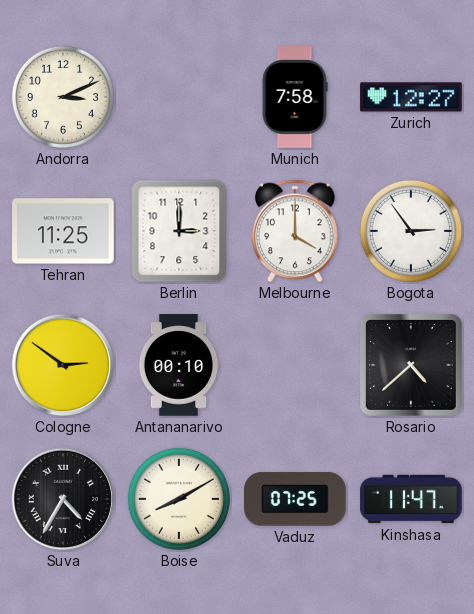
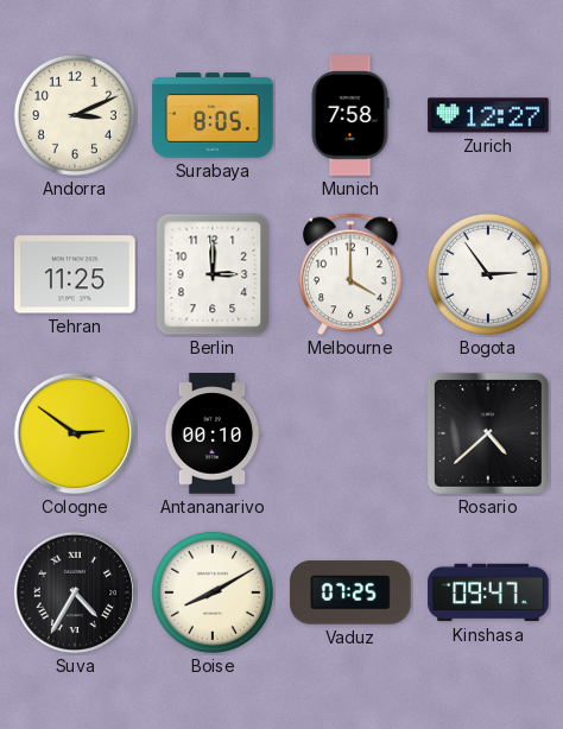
Surabaya: none -> 8:05
Kinshasa: 11:47 -> 09:47
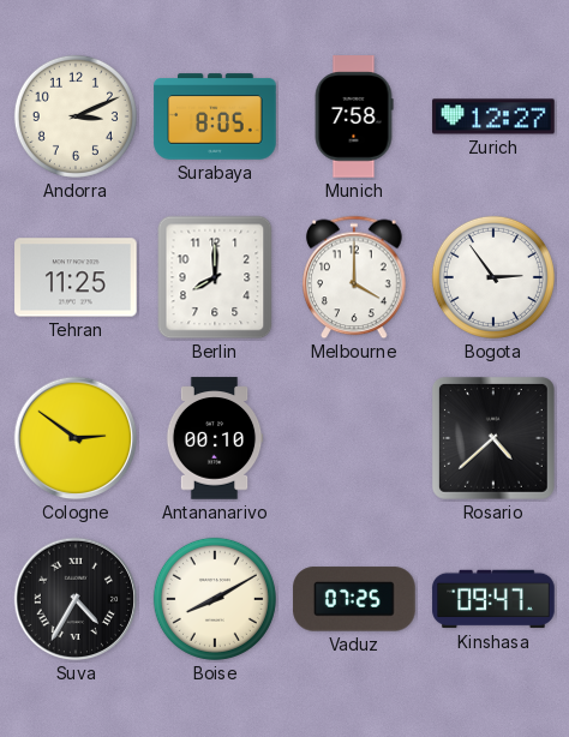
Berlin: 3:00 -> 8:00
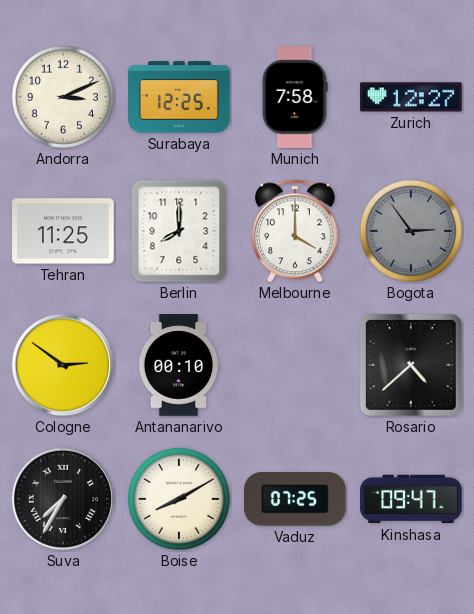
Surabaya: 8:05 -> 12:25
Bogota dial: white -> grey
Suva: 4:35 -> 7:35
